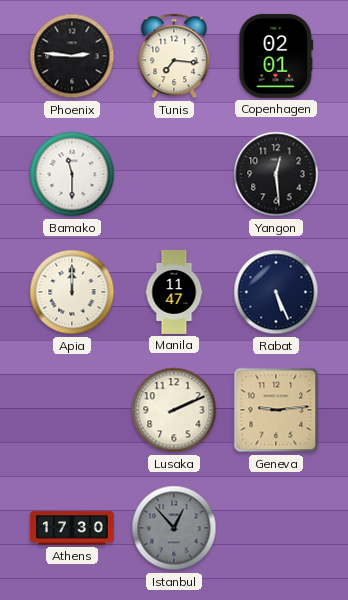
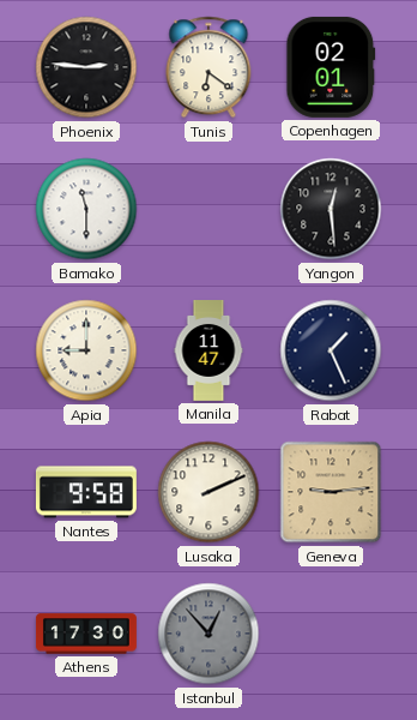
Tunis: 7:16 -> 6:21
Apia: 12:00 -> 9:00
Rabat: 5:26 -> 1:26
Nantes: none -> 9:58
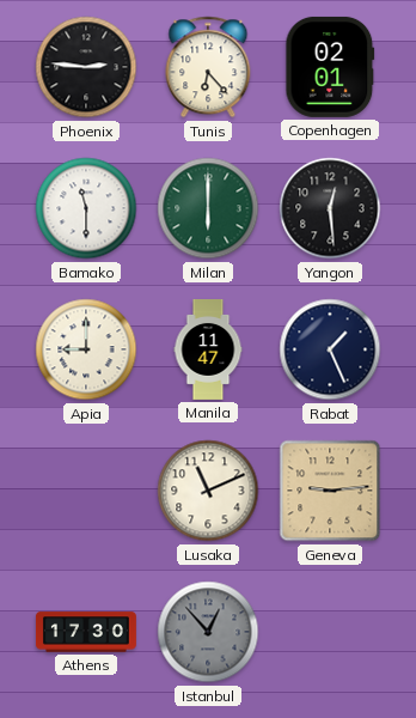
Tunis: 6:21 -> 6:23
Milan: none -> 6:00
Nantes: 9:58 -> none
Lusaka: 2:11 -> 11:11
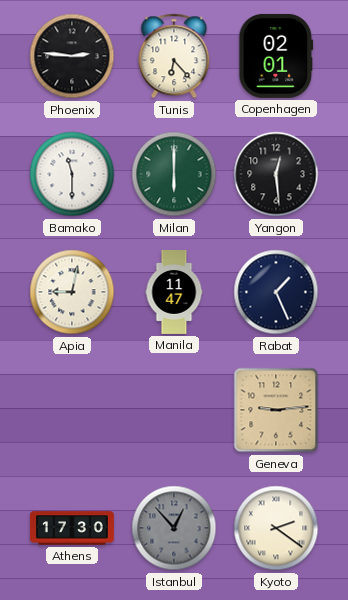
Apia: 9:00 -> 9:02
Lusaka: 11:11 -> none
Kyoto: none -> 2:21
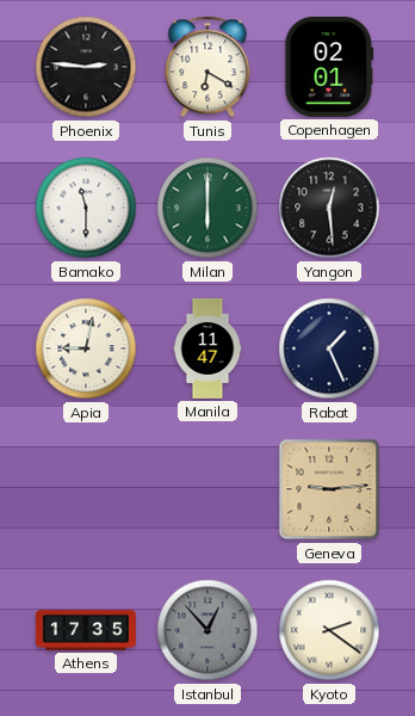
Tunis: 6:23 -> 6:20
Athens: 17:30 -> 17:35
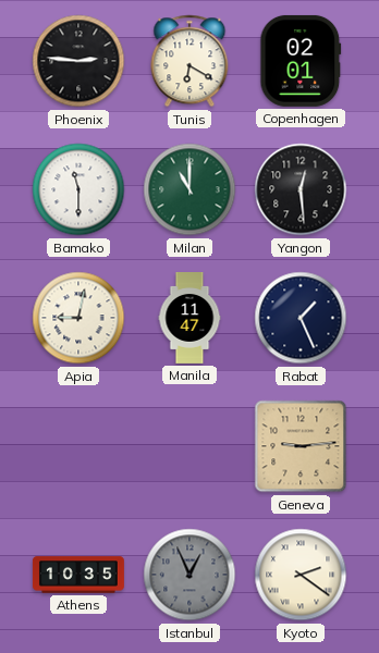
Milan: 6:00 -> 11:00
Athens: 17:35 -> 10:35
Istanbul: 12:53 -> 12:56
